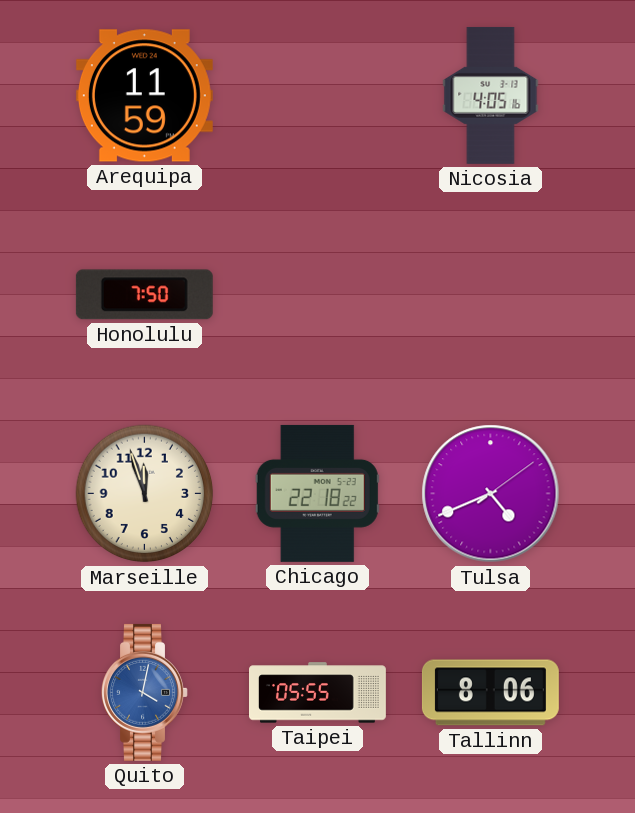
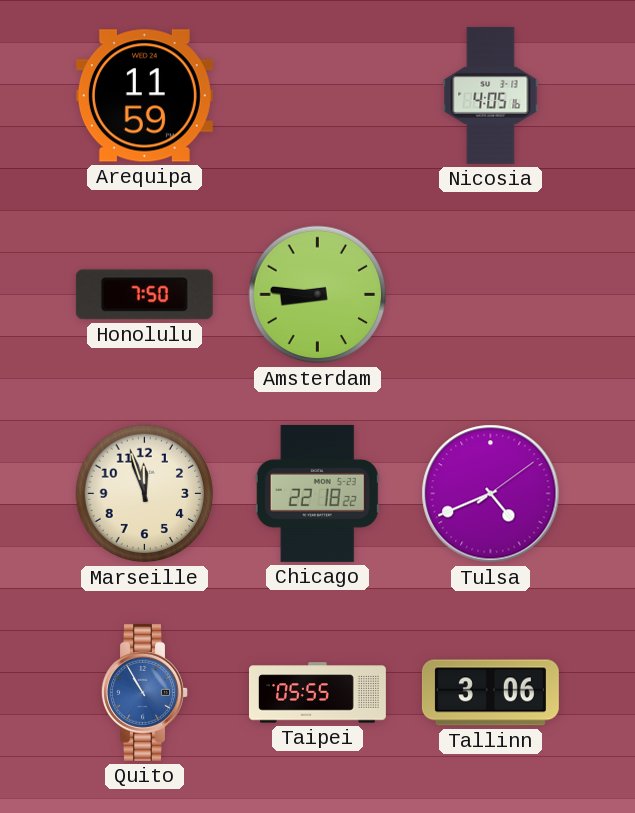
Amsterdam: none -> 8:46
Quito: 4:02 -> 10:55
Tallinn: 8:06 -> 3:06
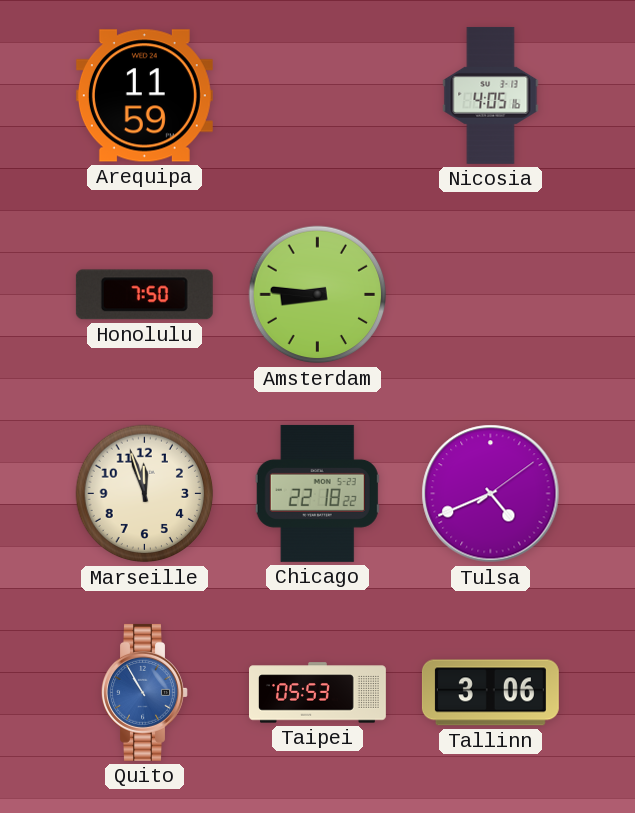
Taipei: 05:55 -> 05:53
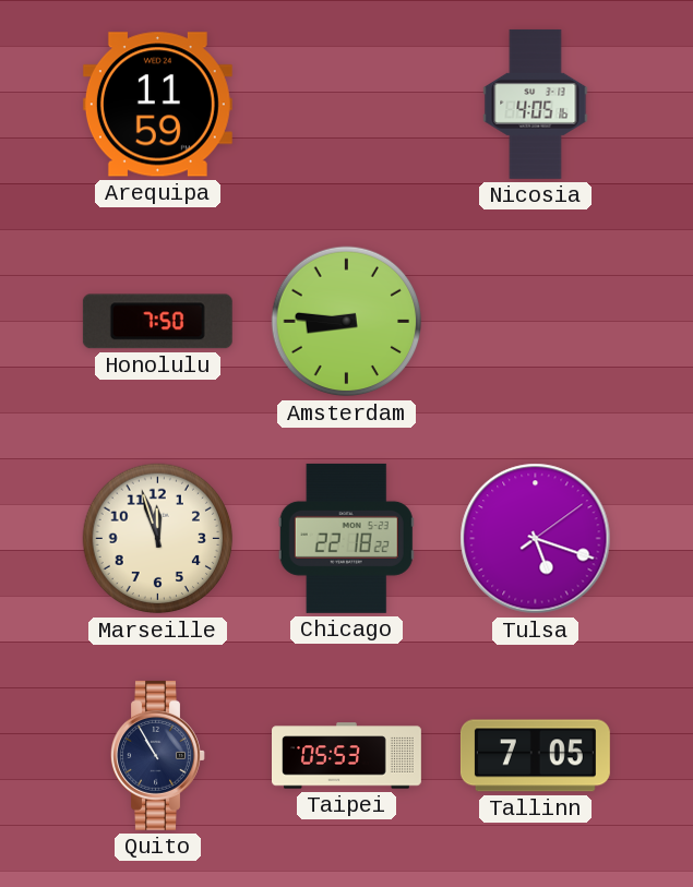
Tulsa: 4:41 -> 5:18
Quito dial: blue -> navy
Tallinn: 3:06 -> 7:05
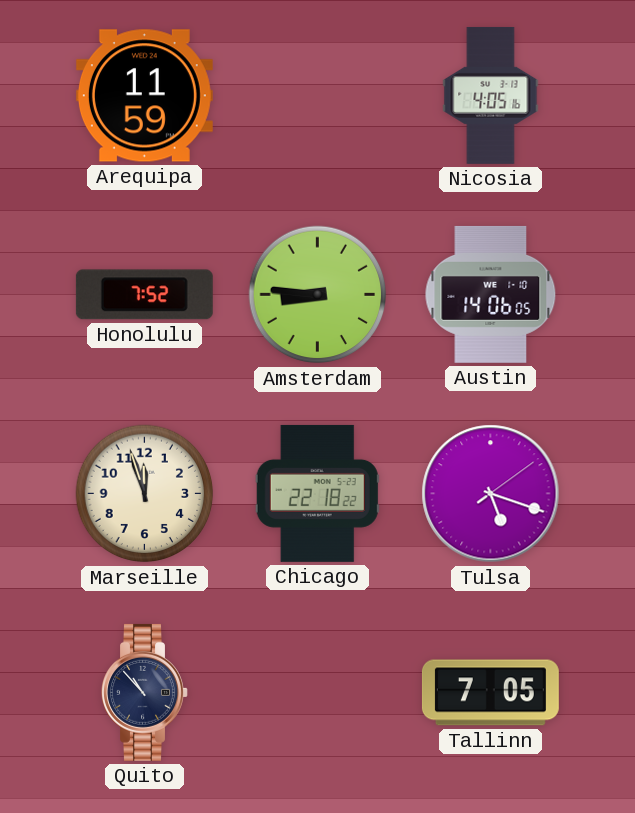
Honolulu: 7:50 -> 7:52
Austin: none -> 14:06
Quito: 10:55 -> 10:53
Taipei: 05:53 -> none
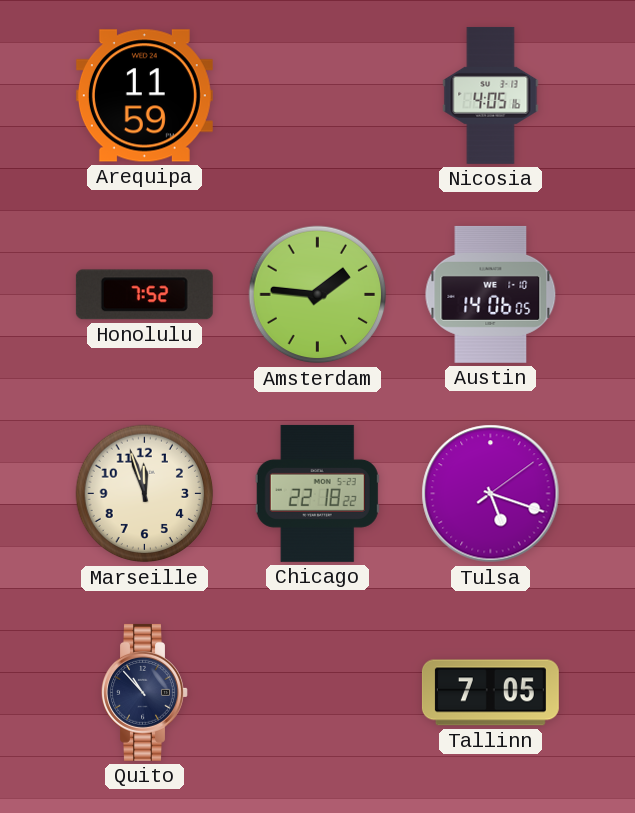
Amsterdam: 8:46 -> 1:46
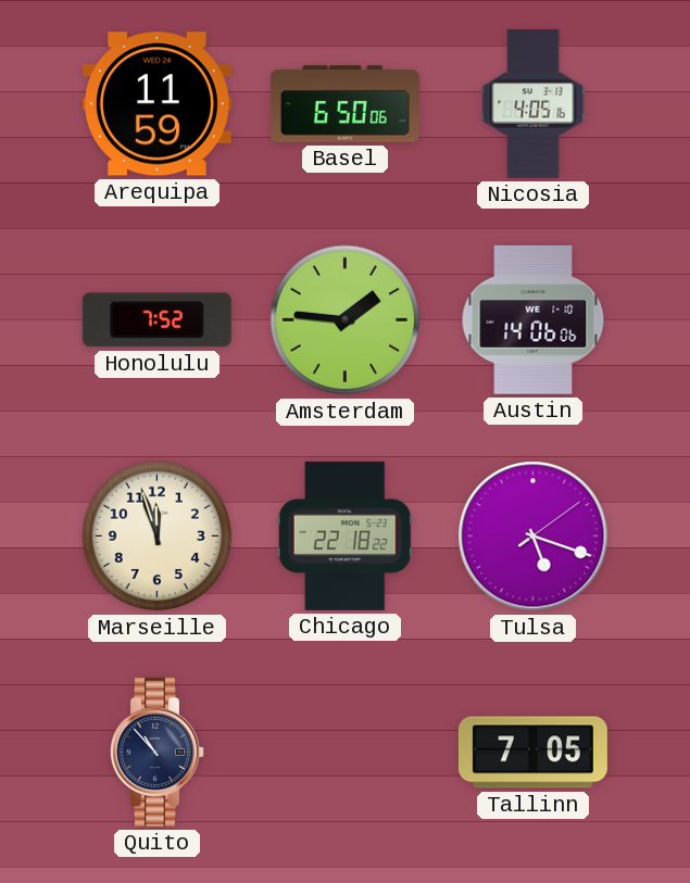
Basel: none -> 6:50
Austin: 14:06:05 -> 14:06:06
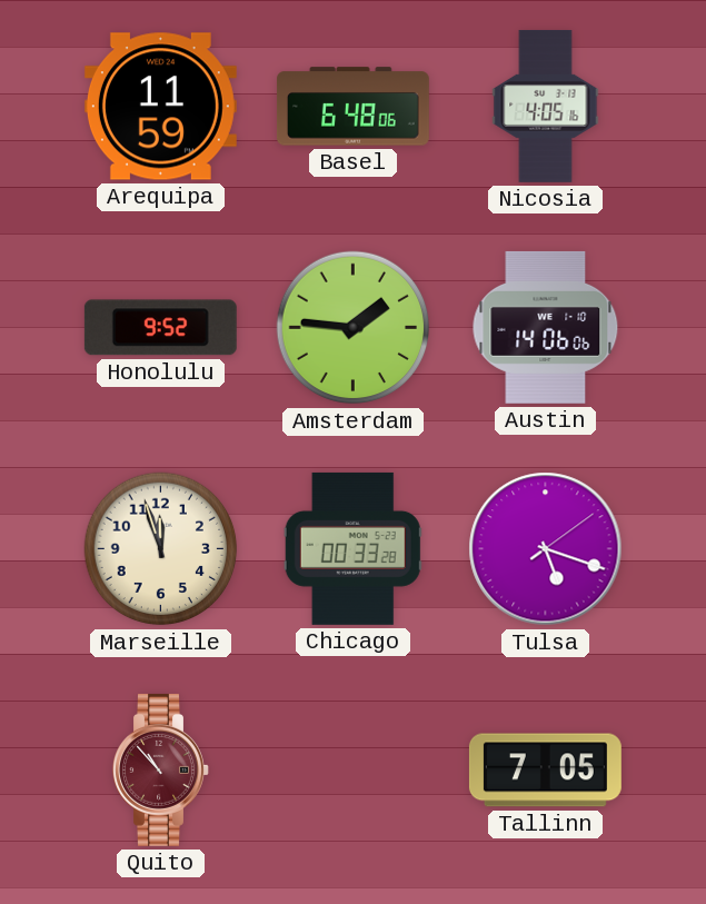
Basel: 6:50 -> 6:48
Honolulu: 7:52 -> 9:52
Chicago: 22:18 -> 00:33
Quito dial: navy -> burgundy
